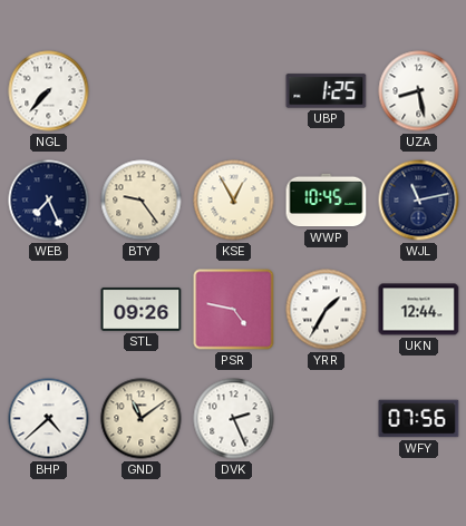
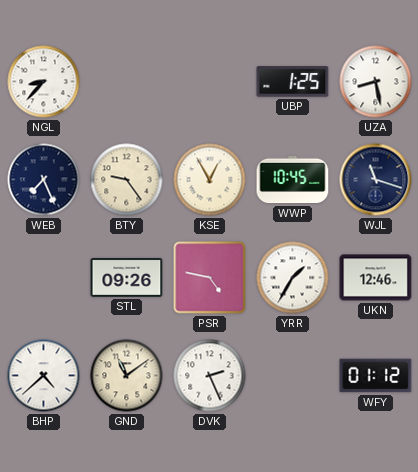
NGL: 7:37 -> 8:37
WJL: 11:13 -> 11:18
UKN: 12:44 -> 12:46
WFY: 07:56 -> 01:12
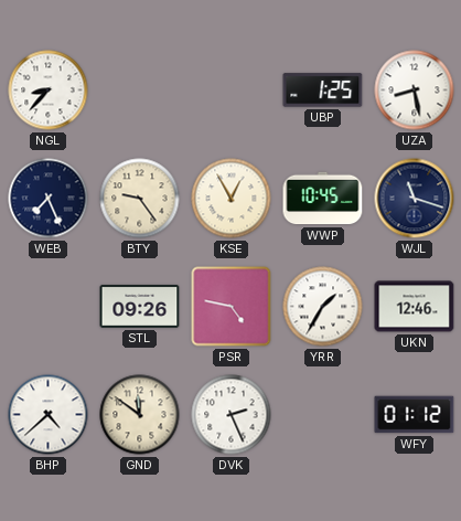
GND: 11:09 -> 11:51
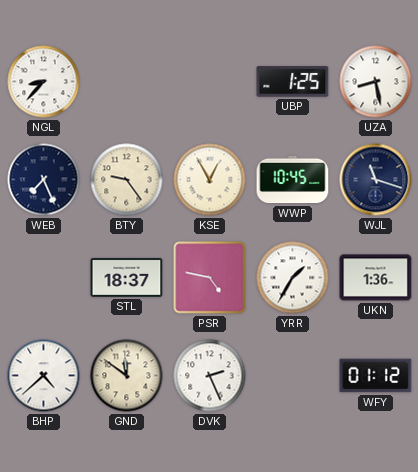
STL: 09:26 -> 18:37
UKN: 12:46 -> 1:36
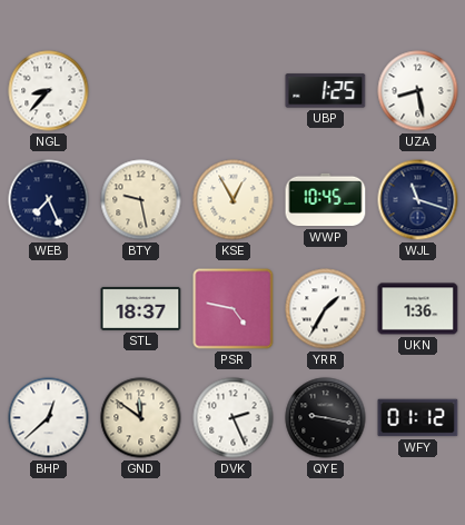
BTY: 9:24 -> 9:28
BHP: 4:38 -> 12:38
QYE: none -> 9:17
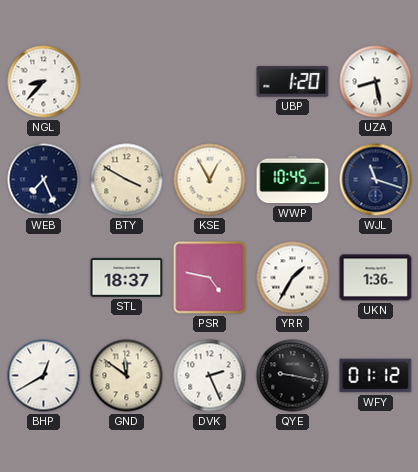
UBP: 1:25 -> 1:20
BTY: 9:28 -> 3:50
BHP: 12:38 -> 12:40
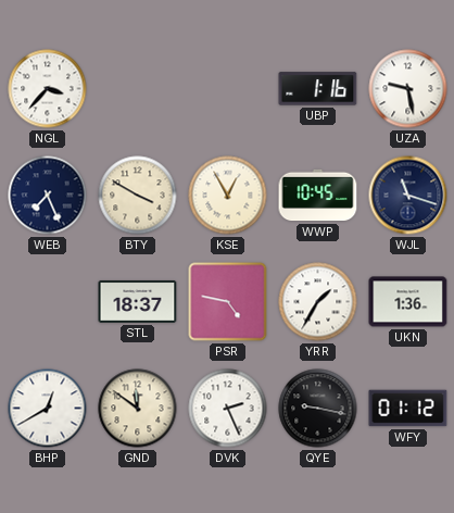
NGL: 8:37 -> 3:37
UBP: 1:20 -> 1:16
UZA: 8:28 -> 9:28
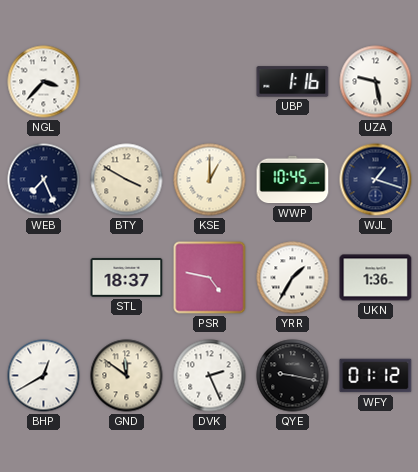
KSE: 12:55 -> 1:00
WJL: 11:18 -> 1:18
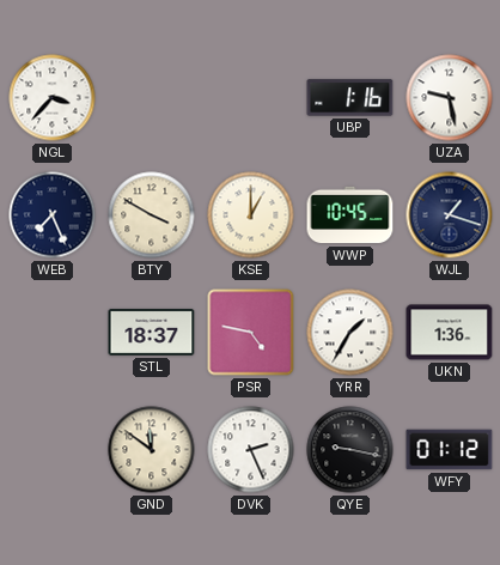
BHP: 12:40 -> none
